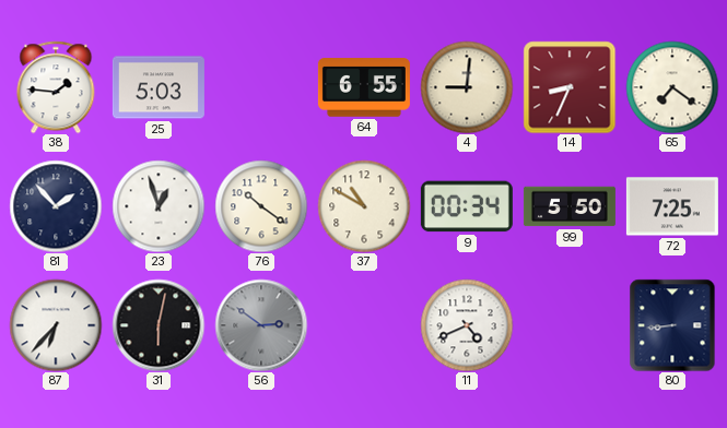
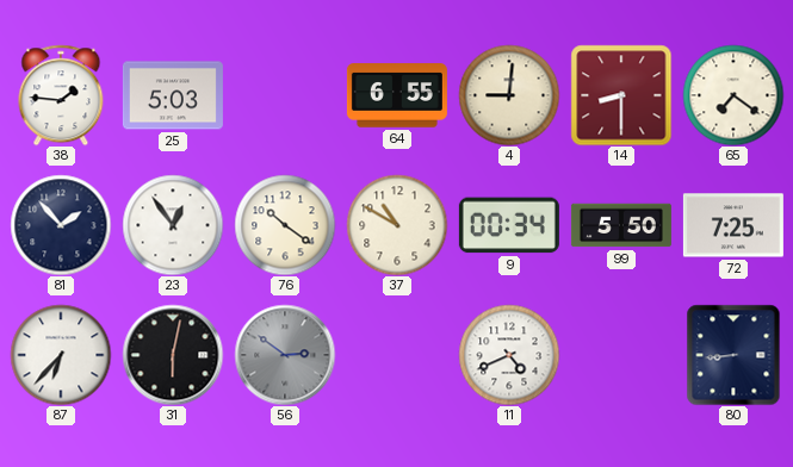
14: 8:34 -> 8:30
23: 12:57 -> 12:54
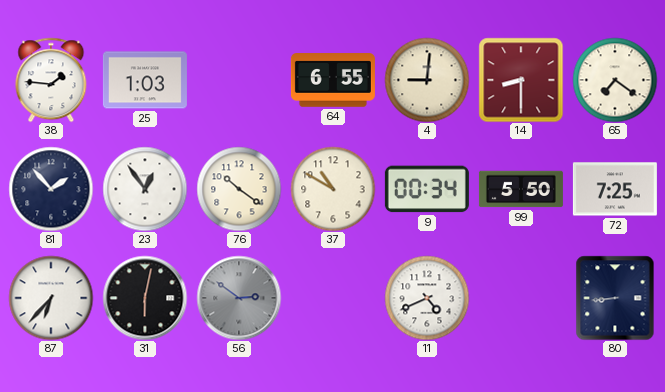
25: 5:03 -> 1:03
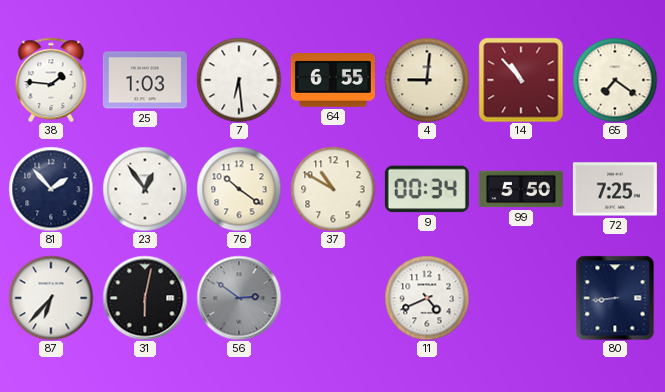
7: none -> 6:29
14: 8:30 -> 10:53
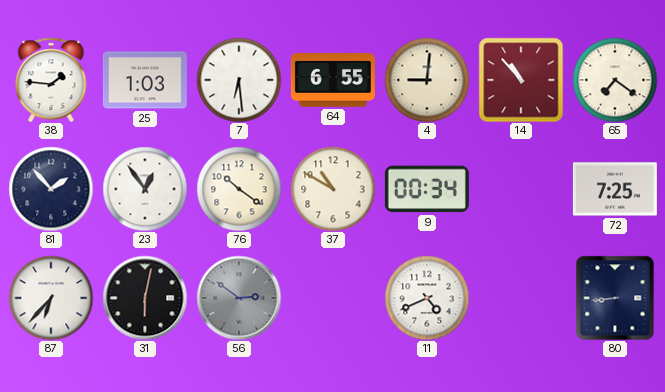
99: 5:50 -> none
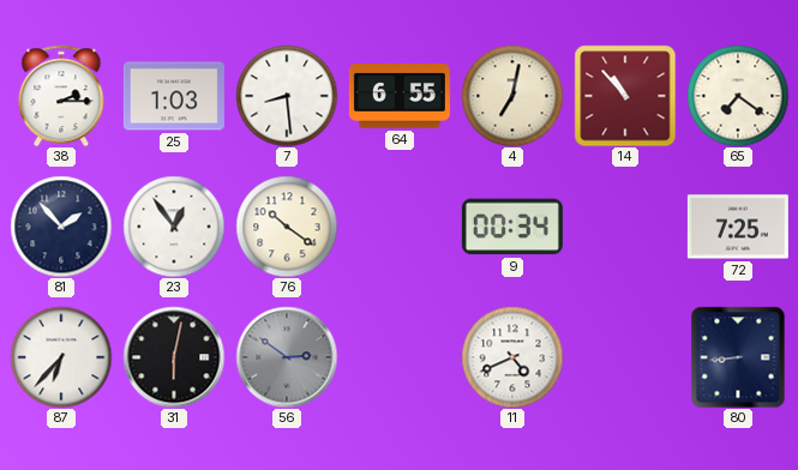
38: 1:46 -> 2:15
7: 6:29 -> 8:29
4: 9:01 -> 7:02
37: 10:50 -> none
